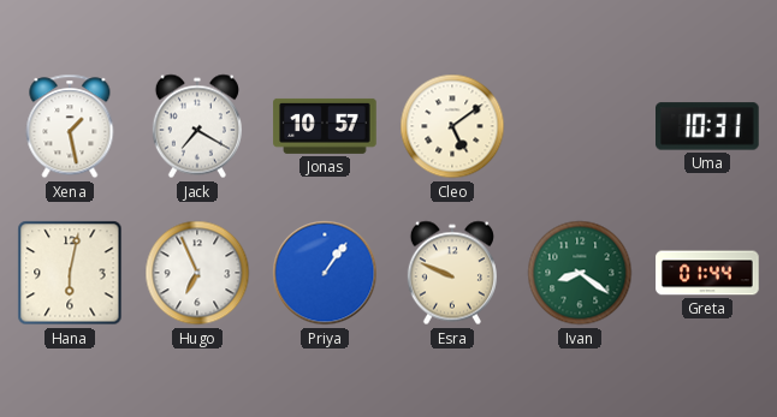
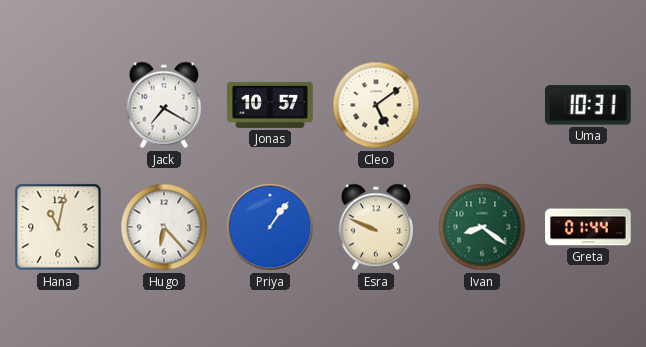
Xena: 1:28 -> none
Hana: 6:02 -> 11:02
Hugo: 6:56 -> 6:23
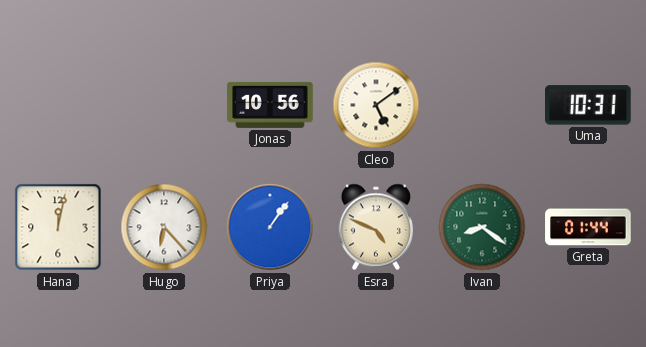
Jack: 7:20 -> none
Jonas: 10:57 -> 10:56
Hana: 11:02 -> 12:02
Esra: 9:49 -> 4:49
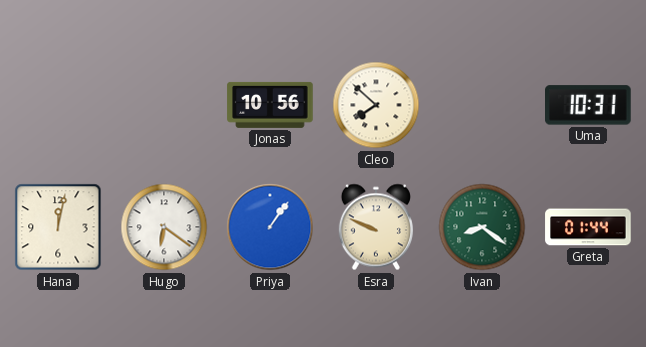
Cleo: 5:09 -> 7:52
Hugo: 6:23 -> 6:21
Esra: 4:49 -> 9:49
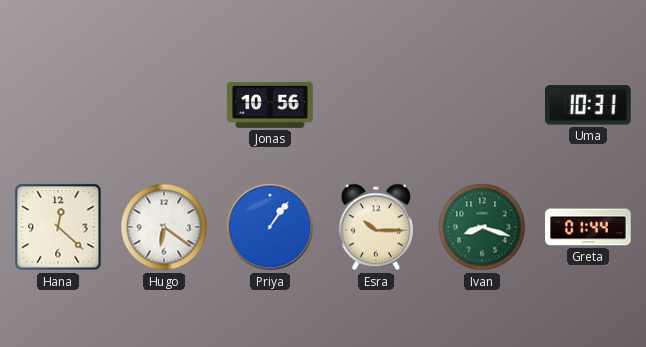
Cleo: 7:52 -> none
Hana: 12:02 -> 12:22
Esra: 9:49 -> 10:15
Ivan: 8:21 -> 8:18
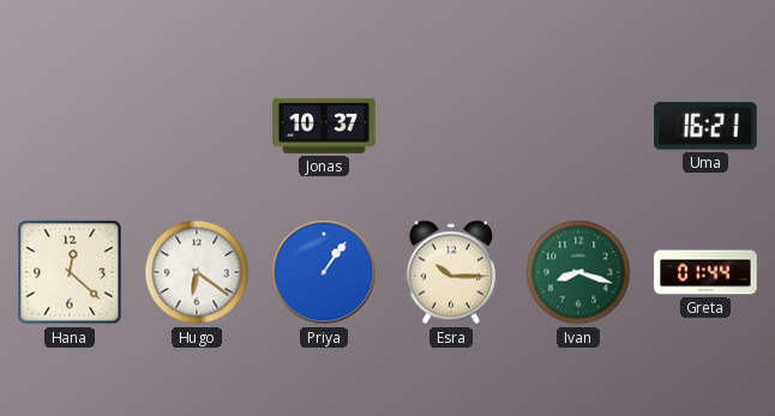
Jonas: 10:56 -> 10:37
Uma: 10:31 -> 16:21
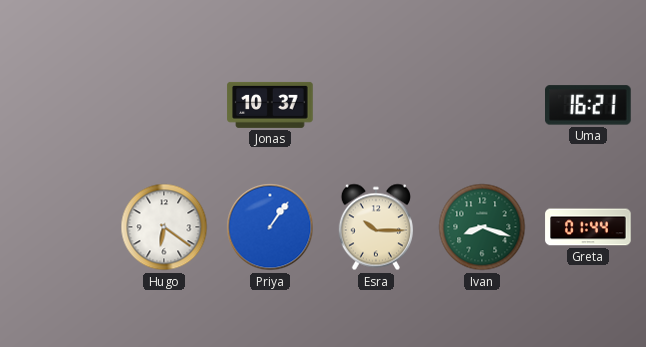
Hana: 12:22 -> none
